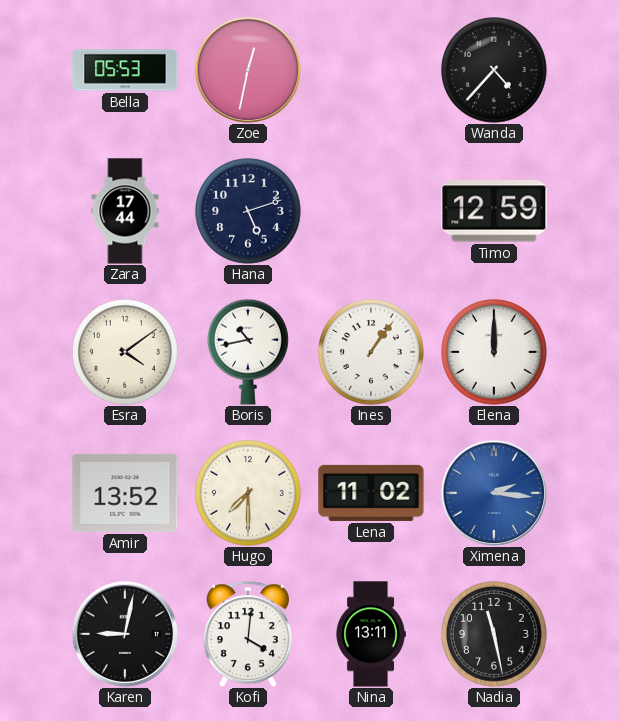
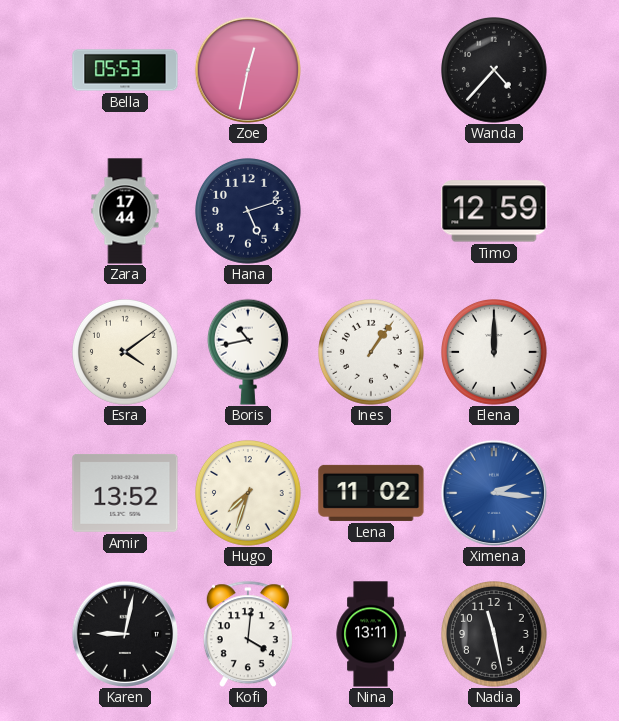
Hugo: 7:30 -> 7:33
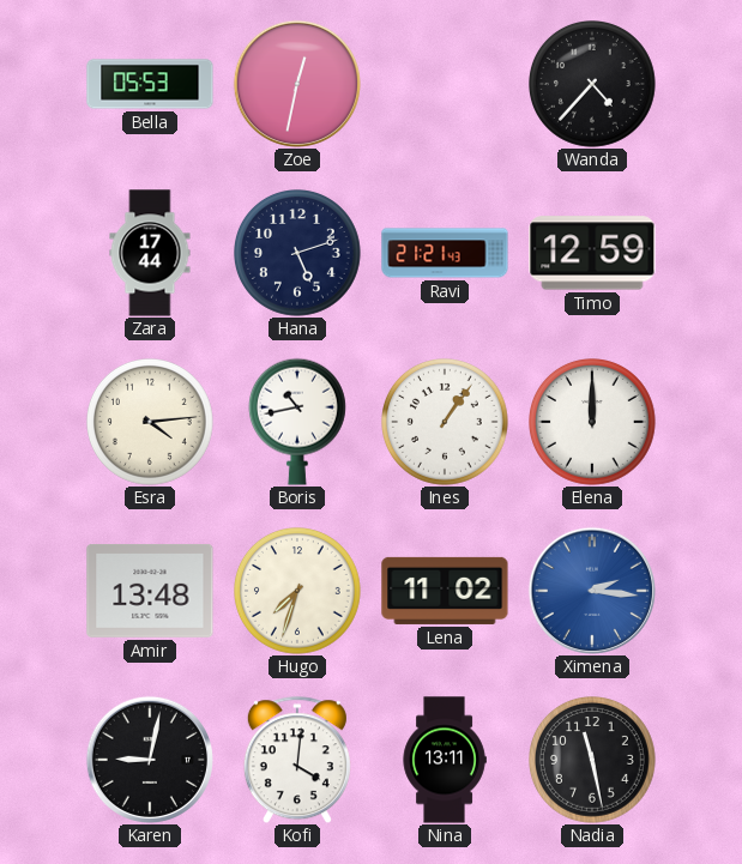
Ravi: none -> 21:21
Esra: 4:09 -> 4:14
Amir: 13:52 -> 13:48
